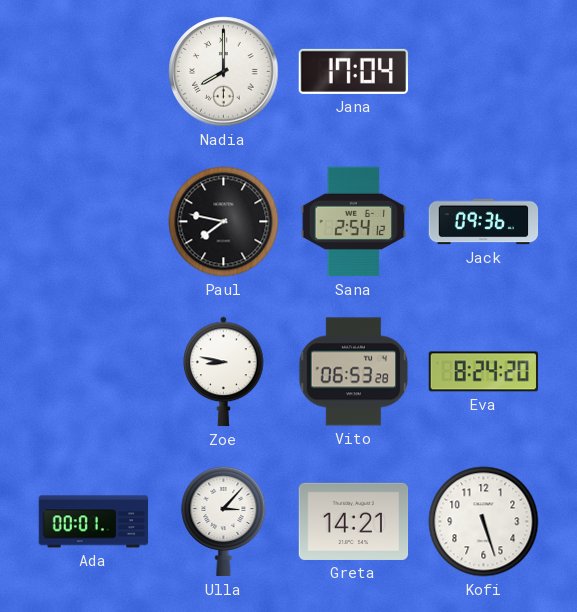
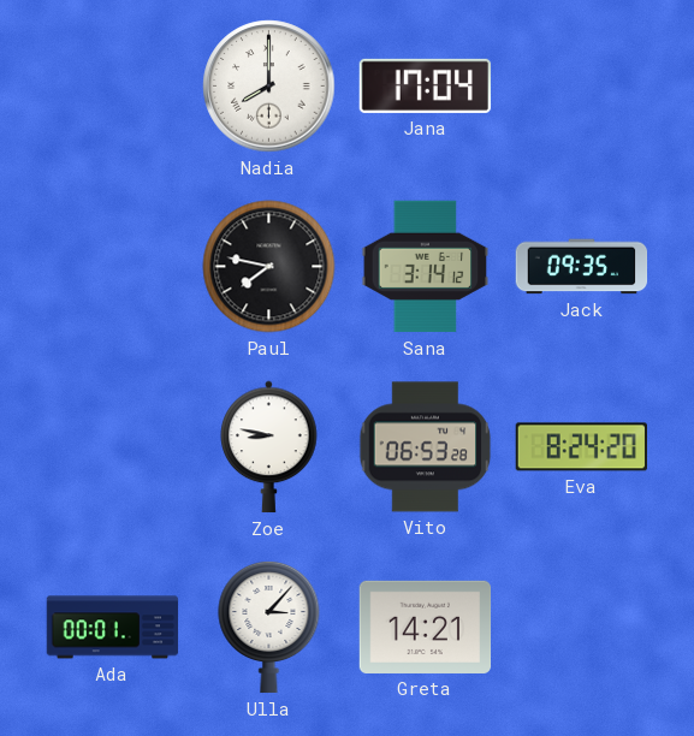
Sana: 2:54 -> 3:14
Jack: 09:36 -> 09:35
Kofi: 5:27 -> none
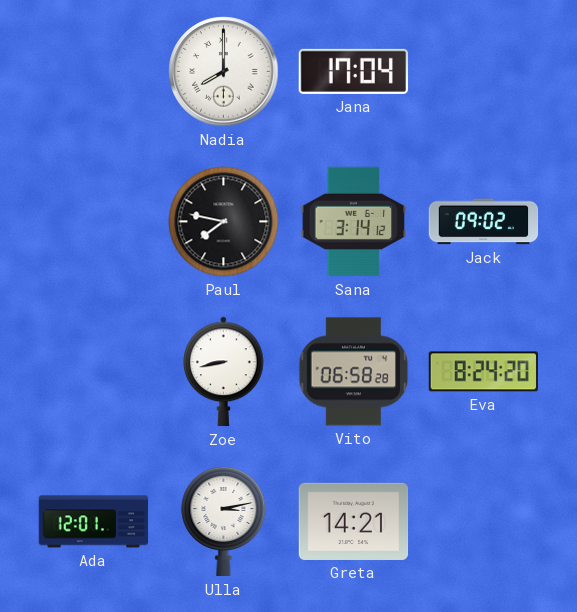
Jack: 09:35 -> 09:02
Zoe: 8:47 -> 8:43
Vito: 06:53 -> 06:58
Ada: 00:01 -> 12:01
Ulla: 3:07 -> 3:13
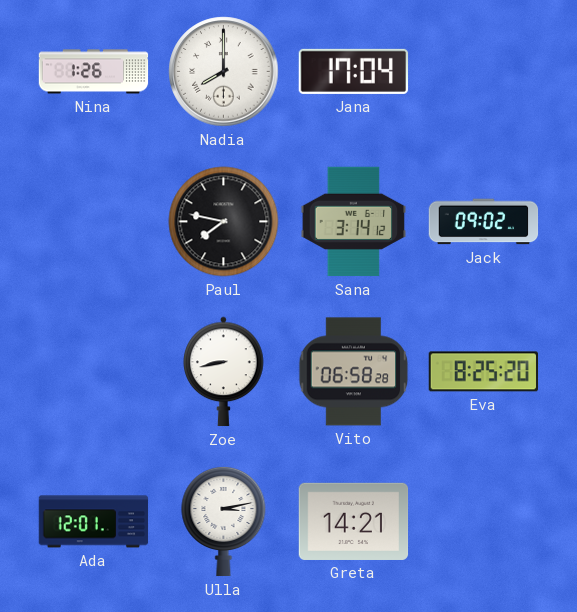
Nina: none -> 1:26
Eva: 8:24 -> 8:25
